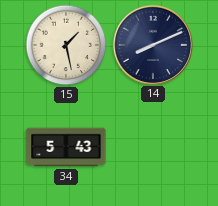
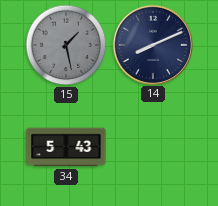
15 dial: cream -> grey
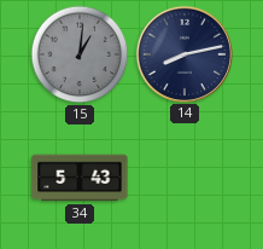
15: 1:28 -> 1:01
14: 8:11 -> 8:13
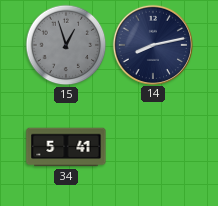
15: 1:01 -> 12:57
34: 5:43 -> 5:41
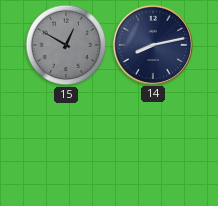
15: 12:57 -> 12:50
34: 5:41 -> none
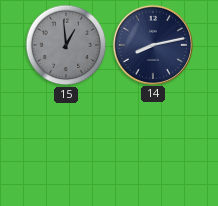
15: 12:50 -> 12:59
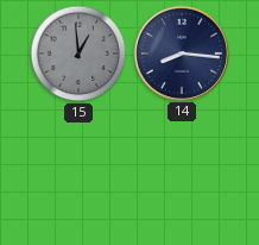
14: 8:13 -> 8:16
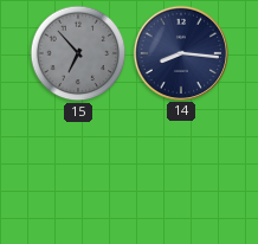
15: 12:59 -> 6:53
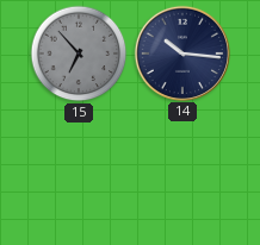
14: 8:16 -> 10:16
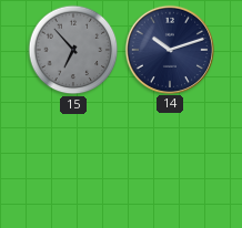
14: 10:16 -> 10:12
